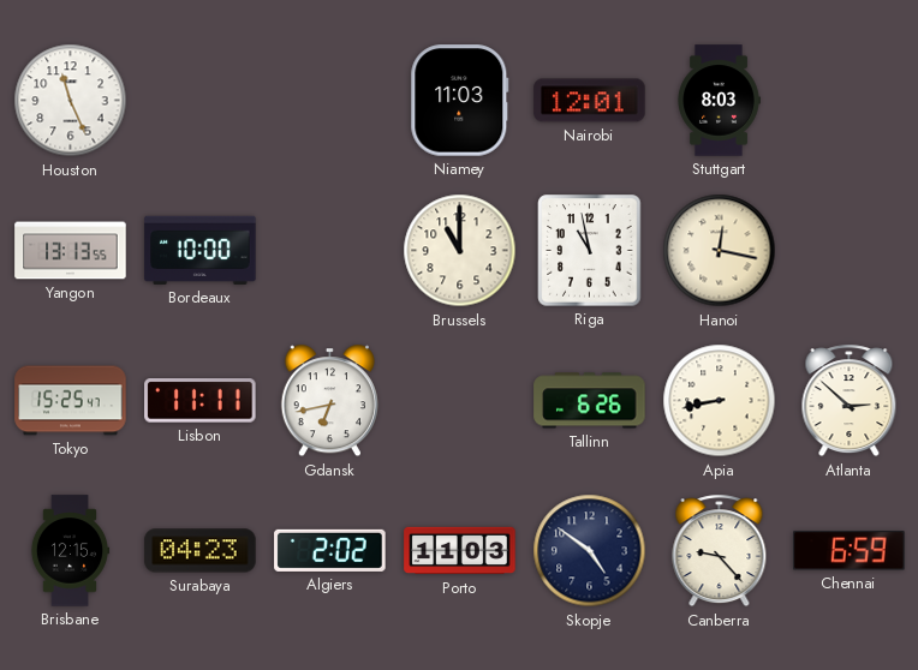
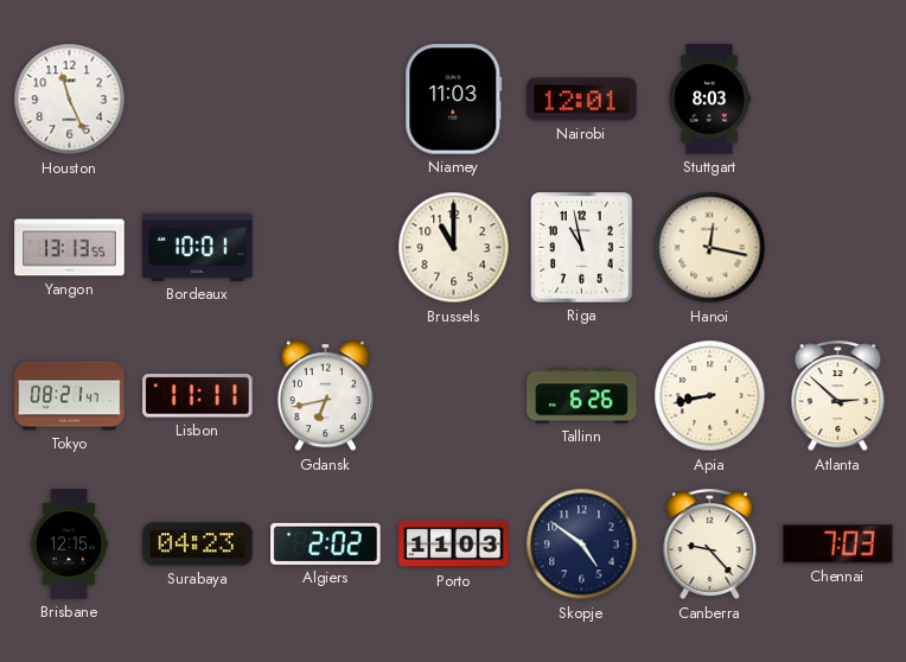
Bordeaux: 10:00 -> 10:01
Tokyo: 15:25 -> 08:21
Chennai: 6:59 -> 7:03
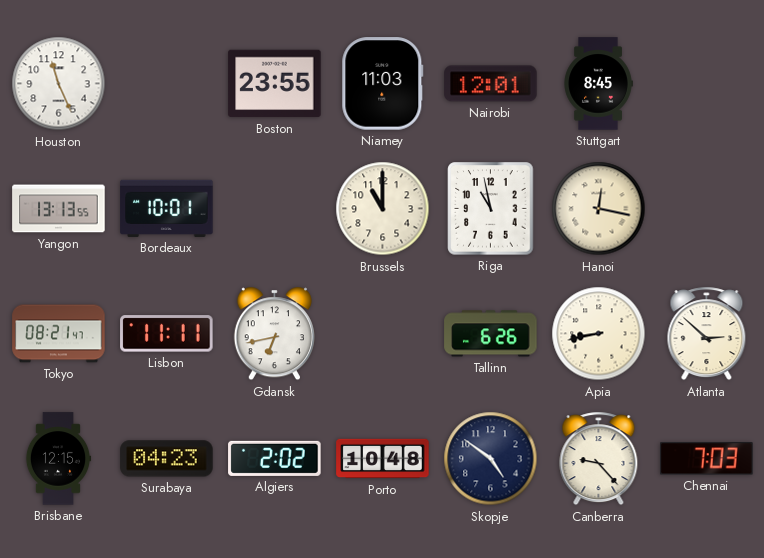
Boston: none -> 23:55
Stuttgart: 8:03 -> 8:45
Porto: 11:03 -> 10:48
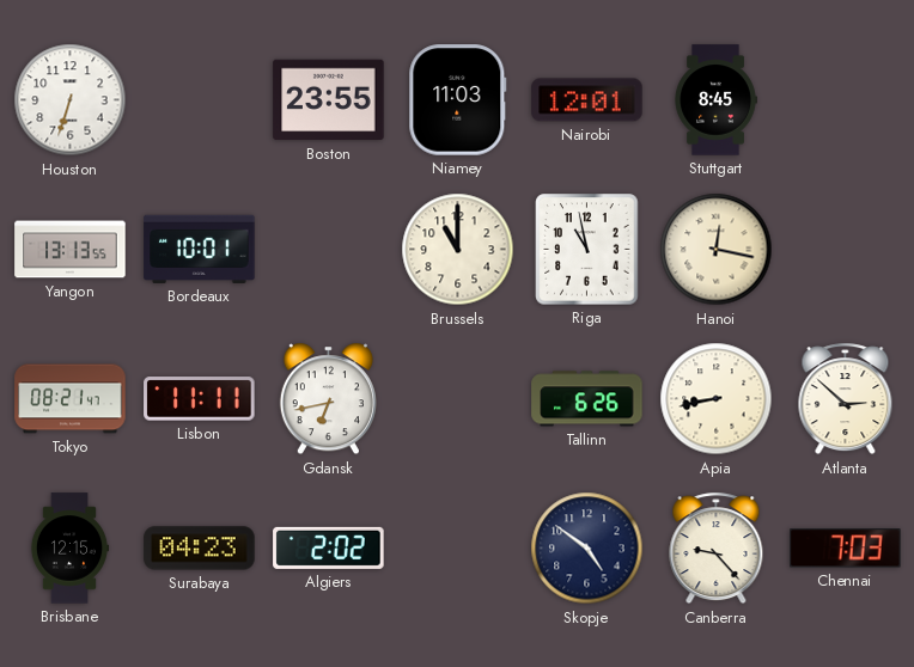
Houston: 11:26 -> 6:33
Porto: 10:48 -> none
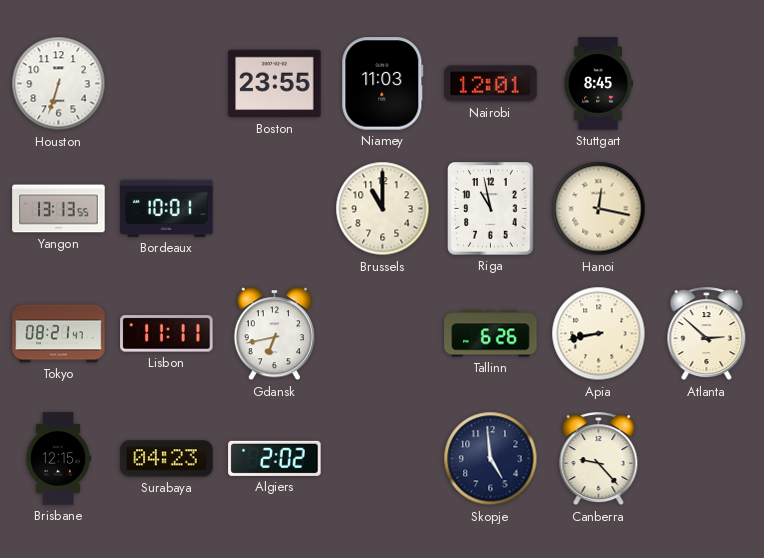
Skopje: 4:51 -> 4:59
Chennai: 7:03 -> none
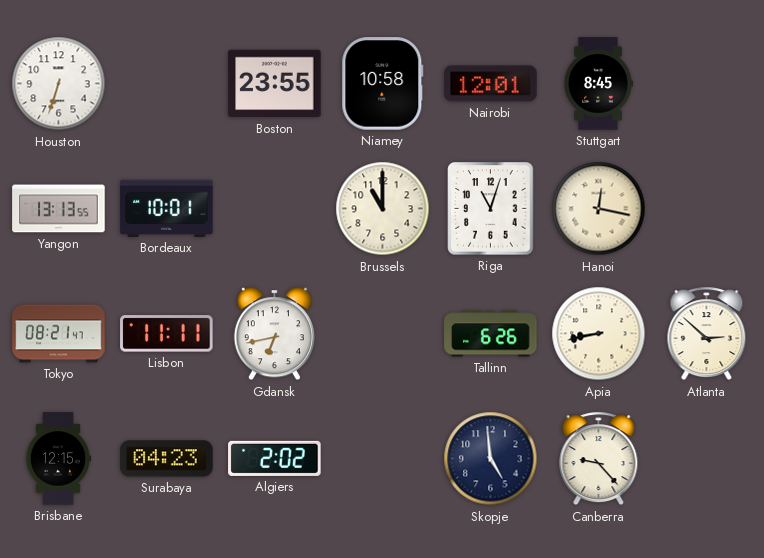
Niamey: 11:03 -> 10:58
Riga: 10:58 -> 11:03
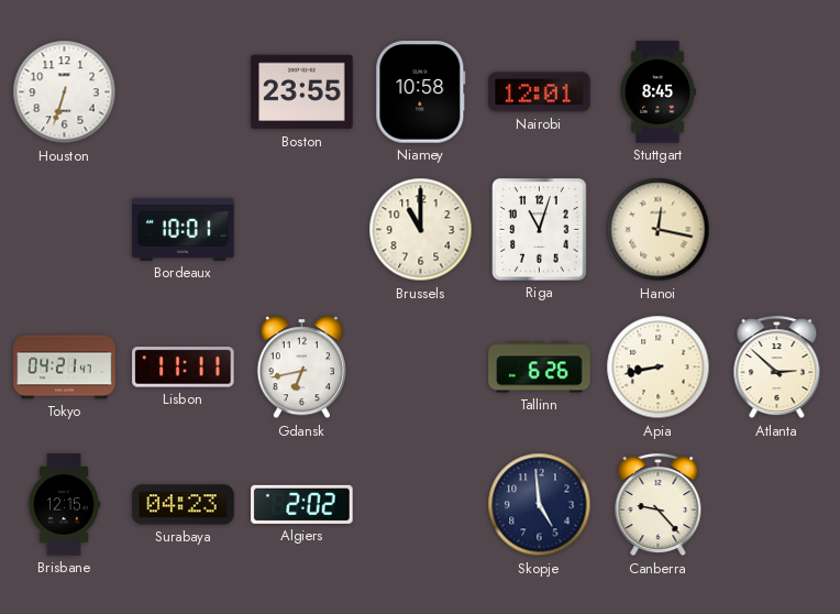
Yangon: 13:13 -> none
Tokyo: 08:21 -> 04:21
